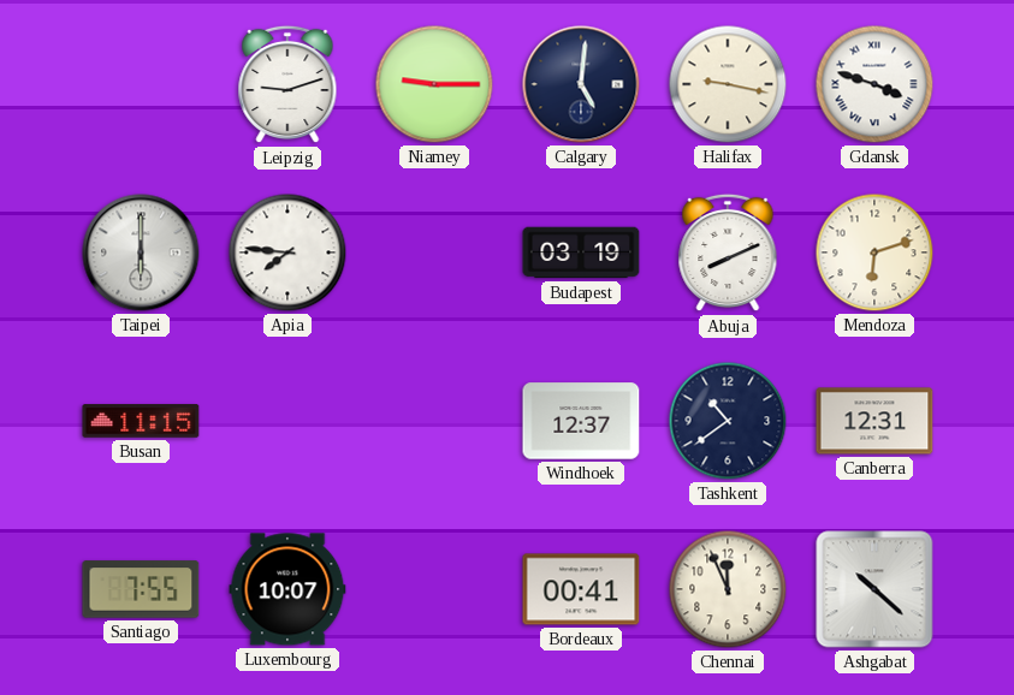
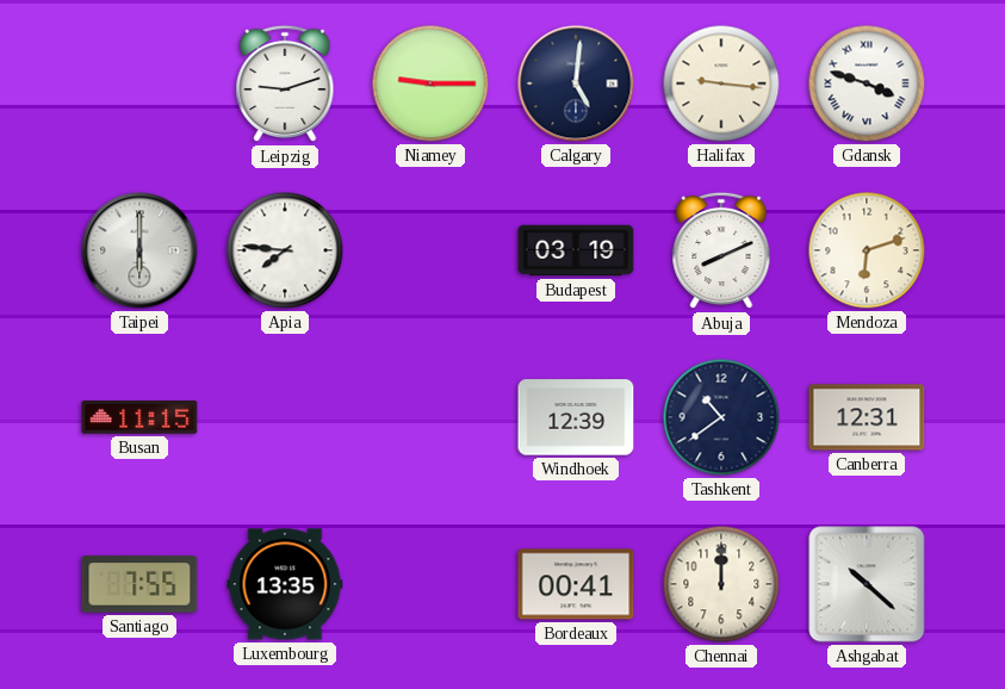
Halifax: 9:17 -> 9:16
Windhoek: 12:37 -> 12:39
Luxembourg: 10:07 -> 13:35
Chennai: 11:56 -> 12:00
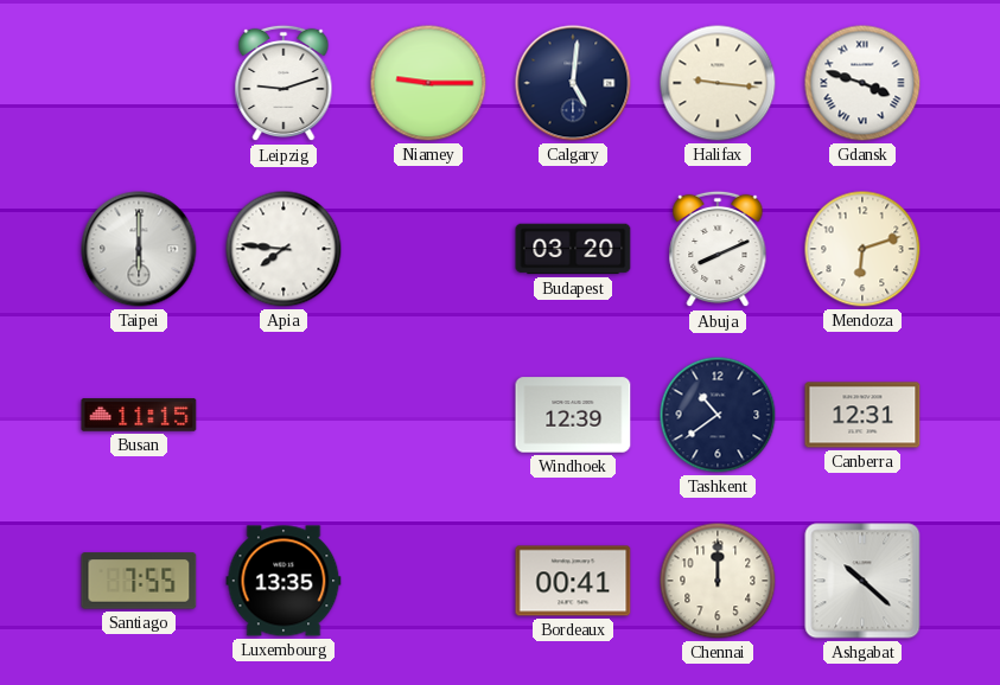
Budapest: 03:19 -> 03:20
